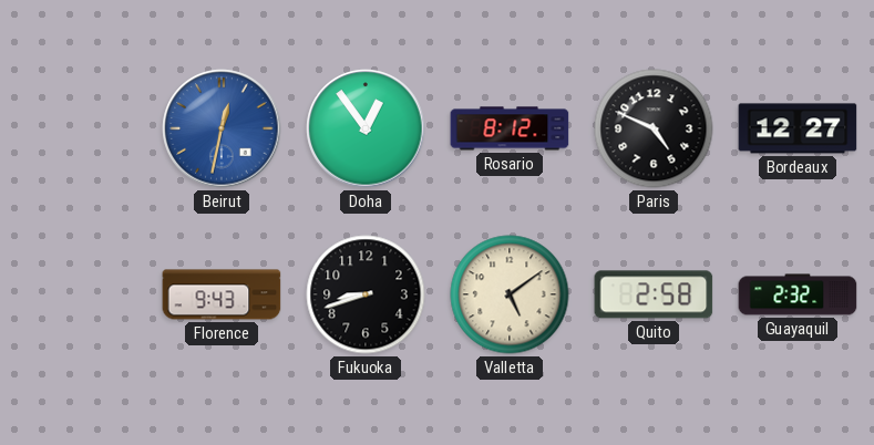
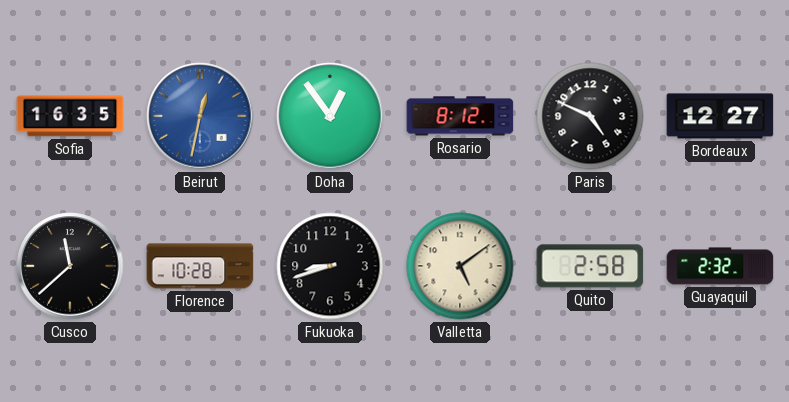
Sofia: none -> 16:35
Cusco: none -> 11:38
Florence: 9:43 -> 10:28
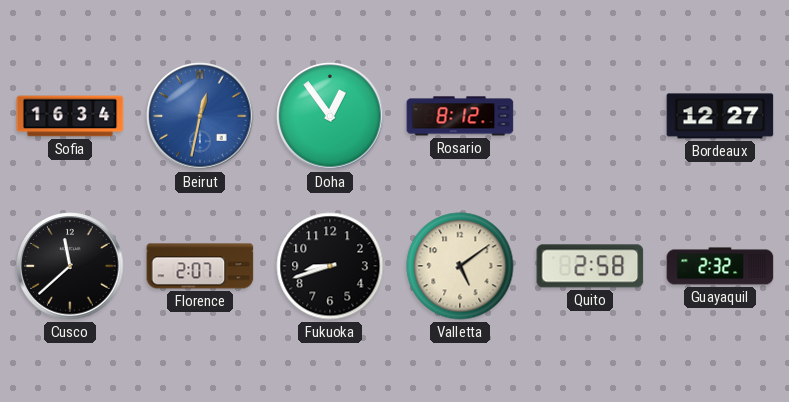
Sofia: 16:35 -> 16:34
Paris: 4:49 -> none
Florence: 10:28 -> 2:07
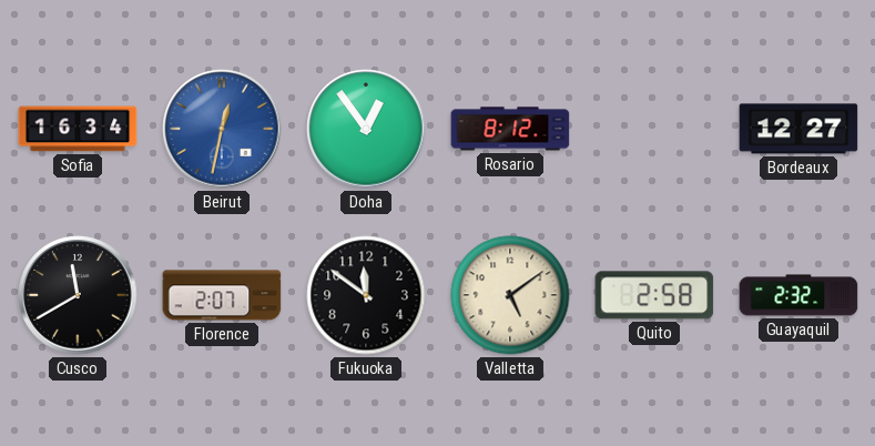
Cusco: 11:38 -> 11:40
Fukuoka: 8:42 -> 11:51
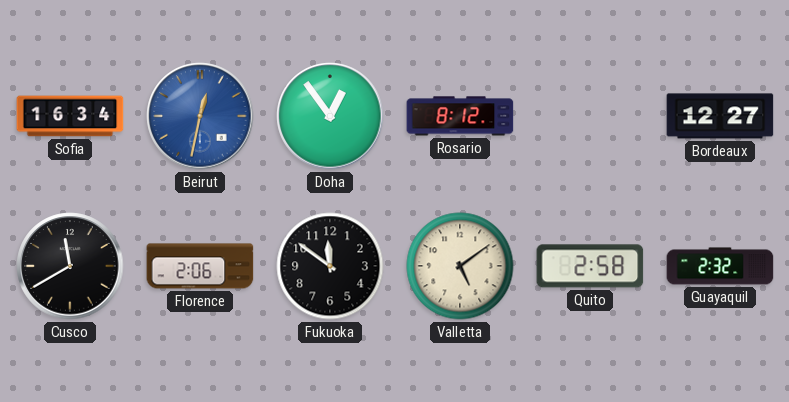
Florence: 2:07 -> 2:06
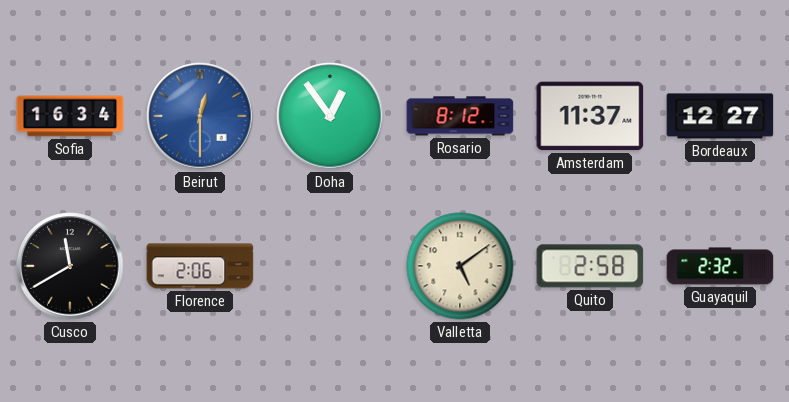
Beirut: 12:32 -> 12:30
Amsterdam: none -> 11:37
Fukuoka: 11:51 -> none
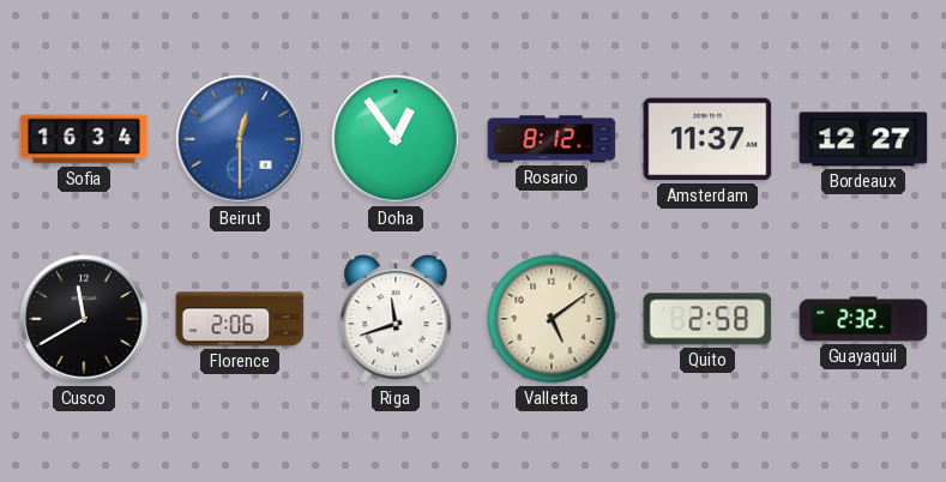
Riga: none -> 11:42
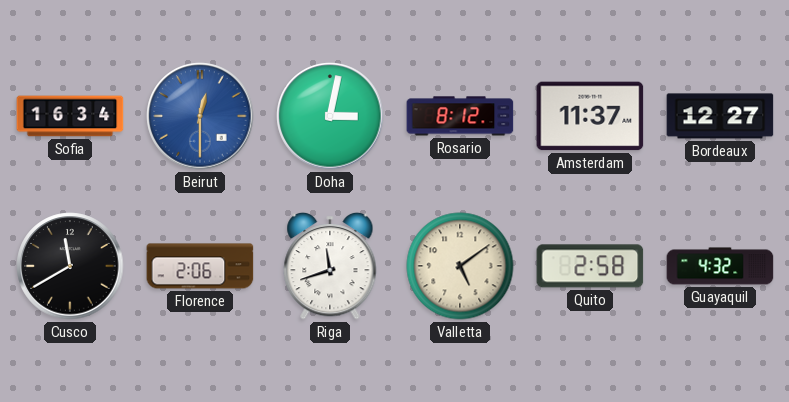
Doha: 12:54 -> 3:02
Guayaquil: 2:32 -> 4:32
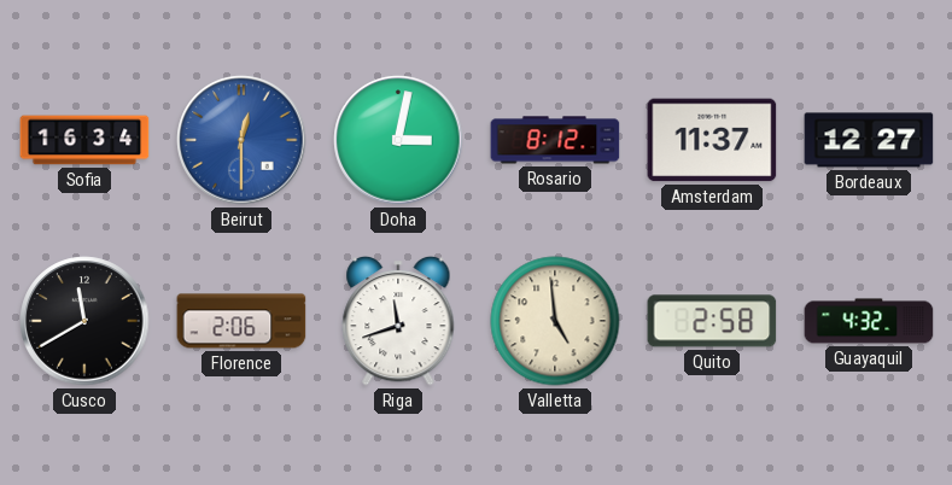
Valletta: 5:09 -> 4:59
